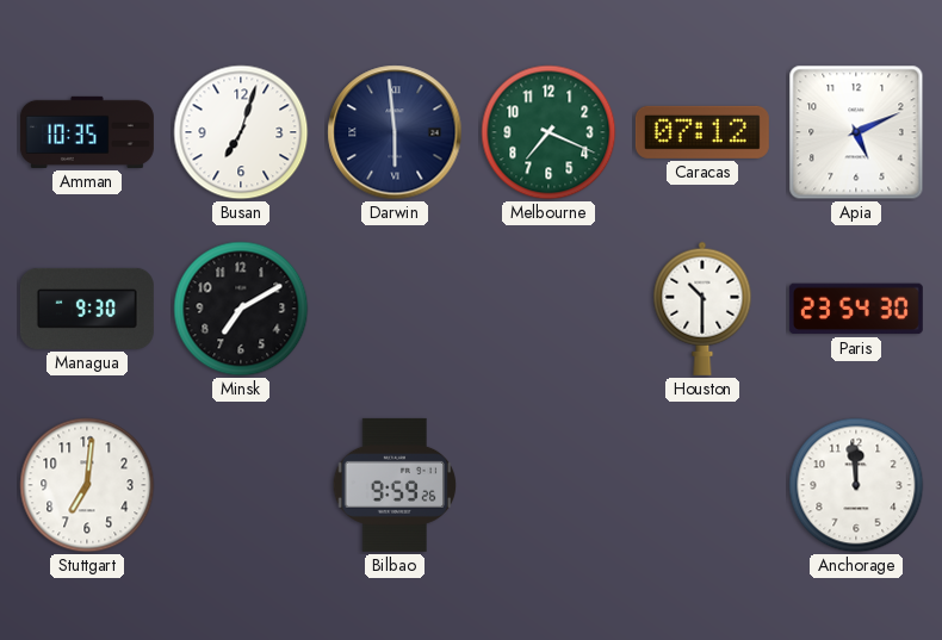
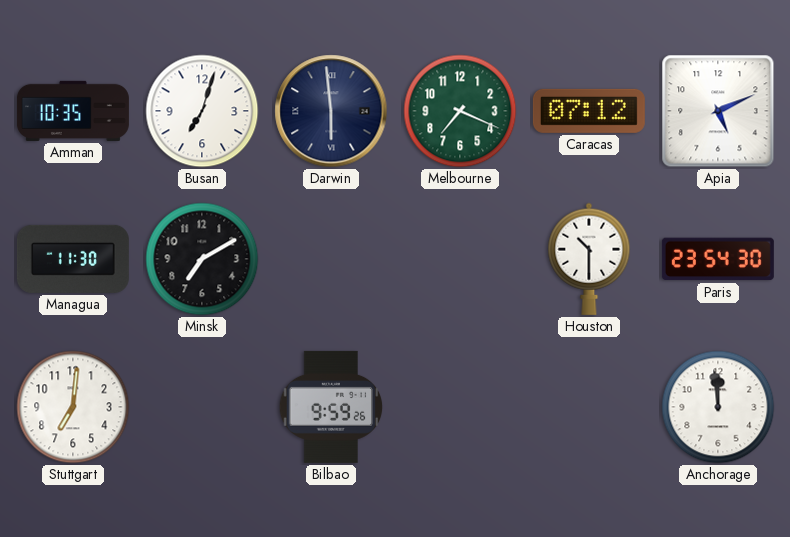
Managua: 9:30 -> 11:30
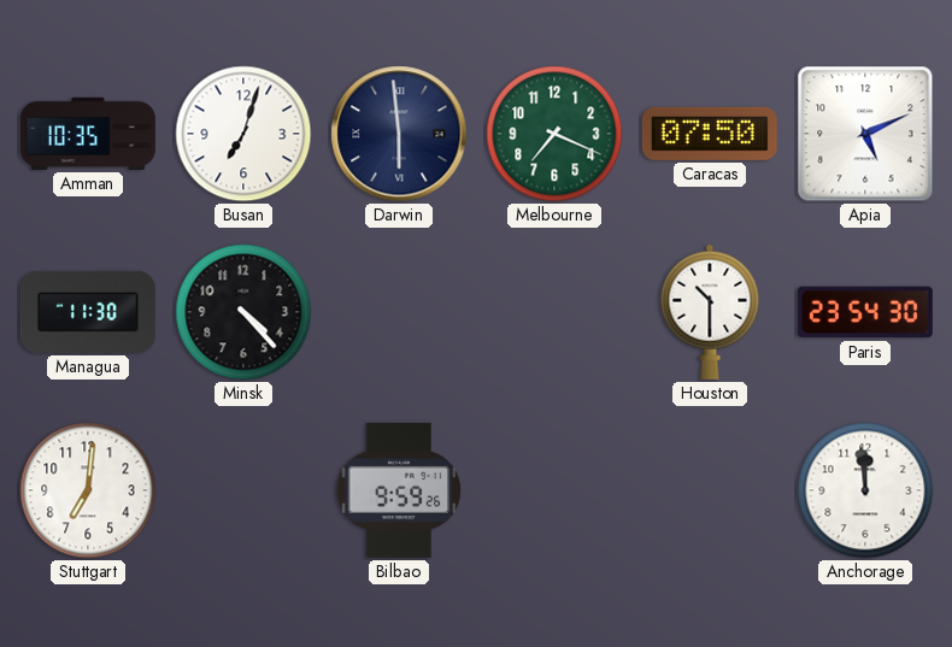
Caracas: 07:12 -> 07:50
Minsk: 7:10 -> 4:23
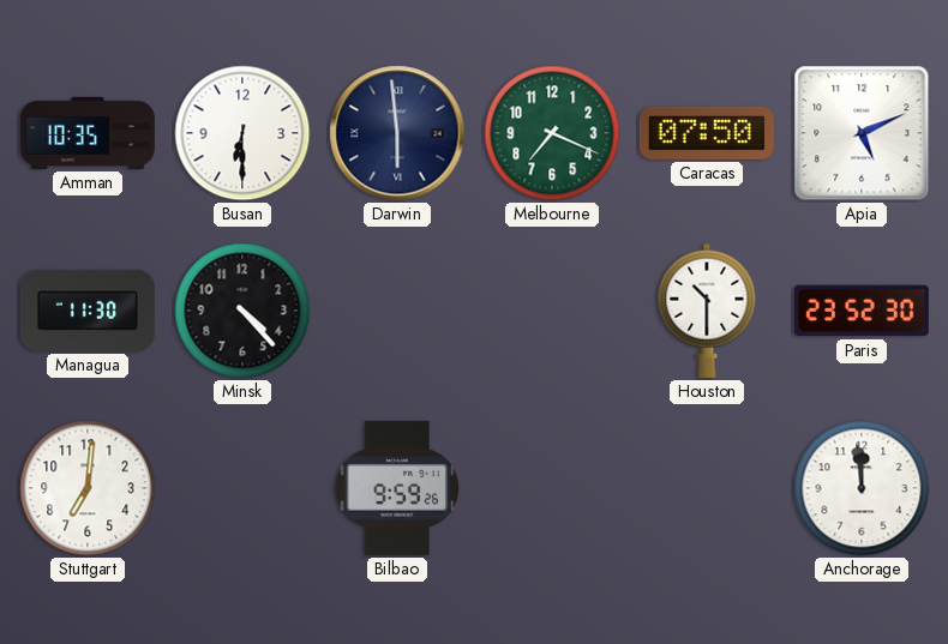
Busan: 7:03 -> 6:30
Paris: 23:54 -> 23:52
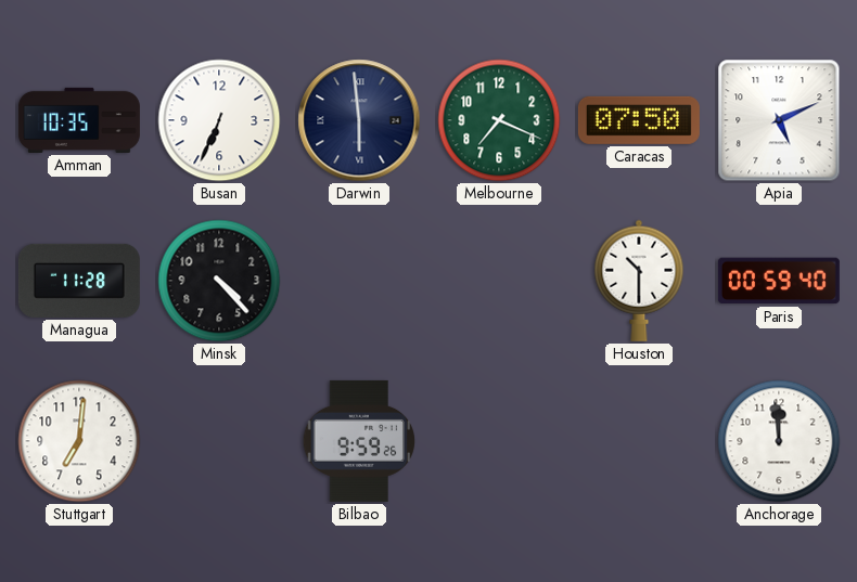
Busan: 6:30 -> 6:34
Managua: 11:30 -> 11:28
Paris: 23:52 -> 00:59
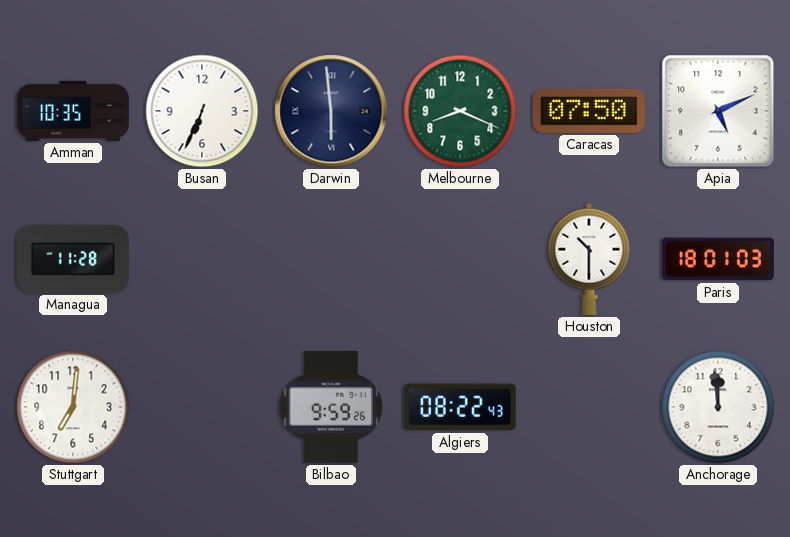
Melbourne: 7:19 -> 8:19
Minsk: 4:23 -> none
Paris: 00:59 -> 18:01
Algiers: none -> 08:22
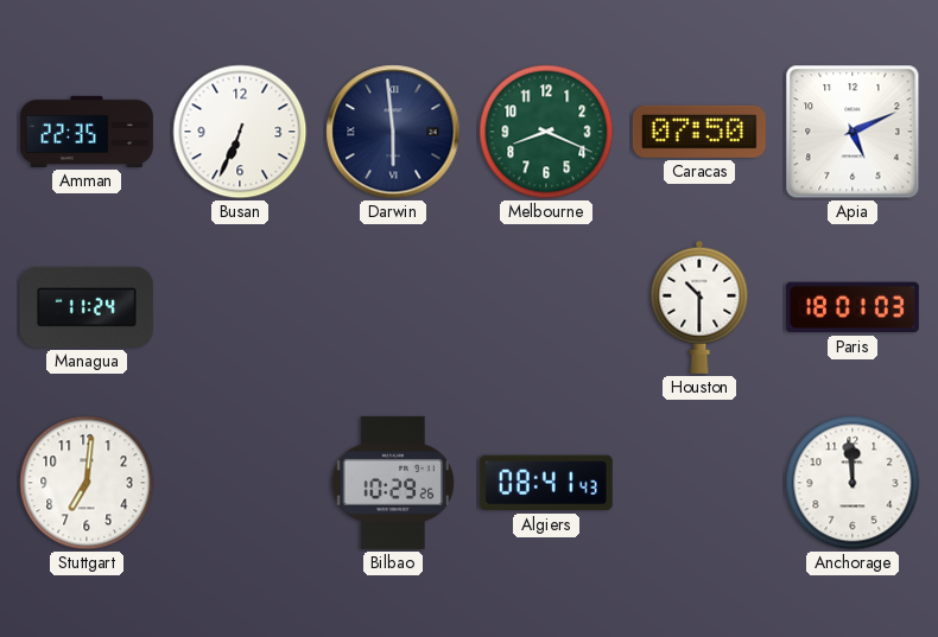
Amman: 10:35 -> 22:35
Managua: 11:28 -> 11:24
Bilbao: 9:59 -> 10:29
Algiers: 08:22 -> 08:41
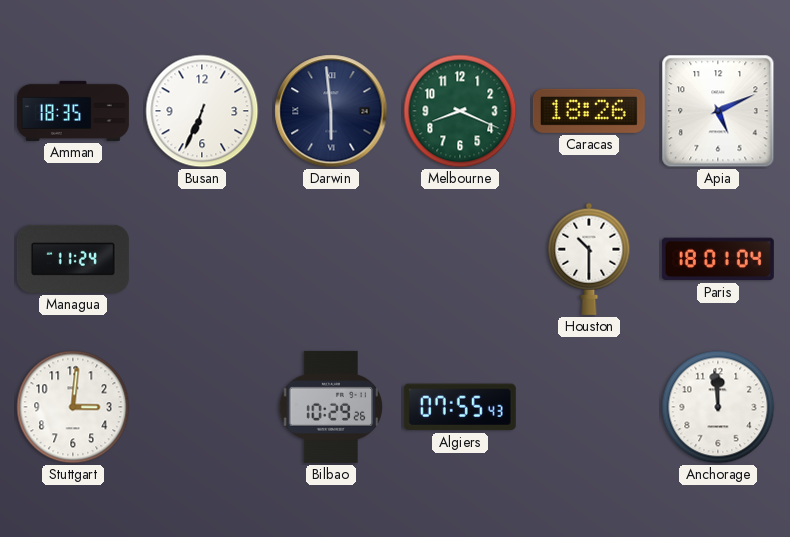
Amman: 22:35 -> 18:35
Caracas: 07:50 -> 18:26
Paris: 18:01:03 -> 18:01:04
Stuttgart: 7:01 -> 3:01
Algiers: 08:41 -> 07:55
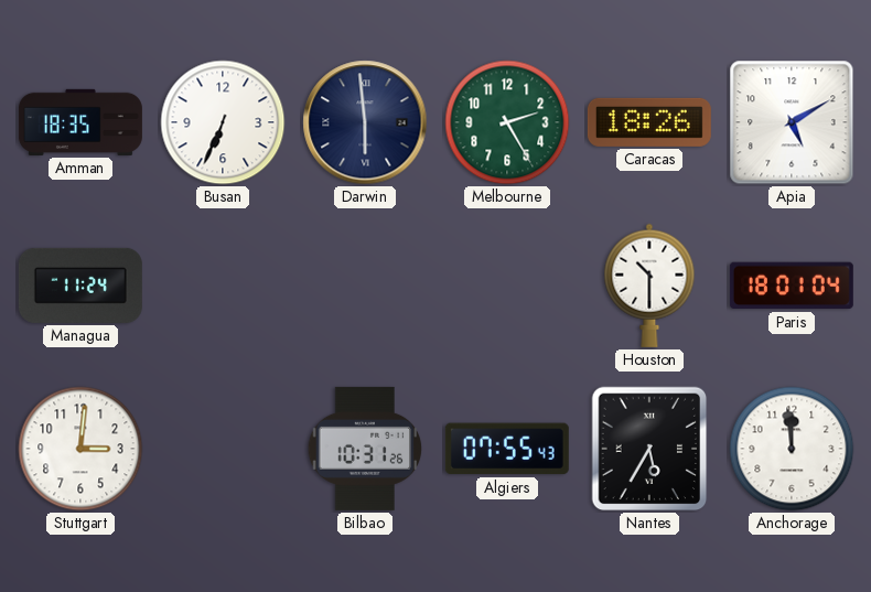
Melbourne: 8:19 -> 2:25
Apia: 5:11 -> 5:10
Bilbao: 10:29 -> 10:31
Nantes: none -> 5:35
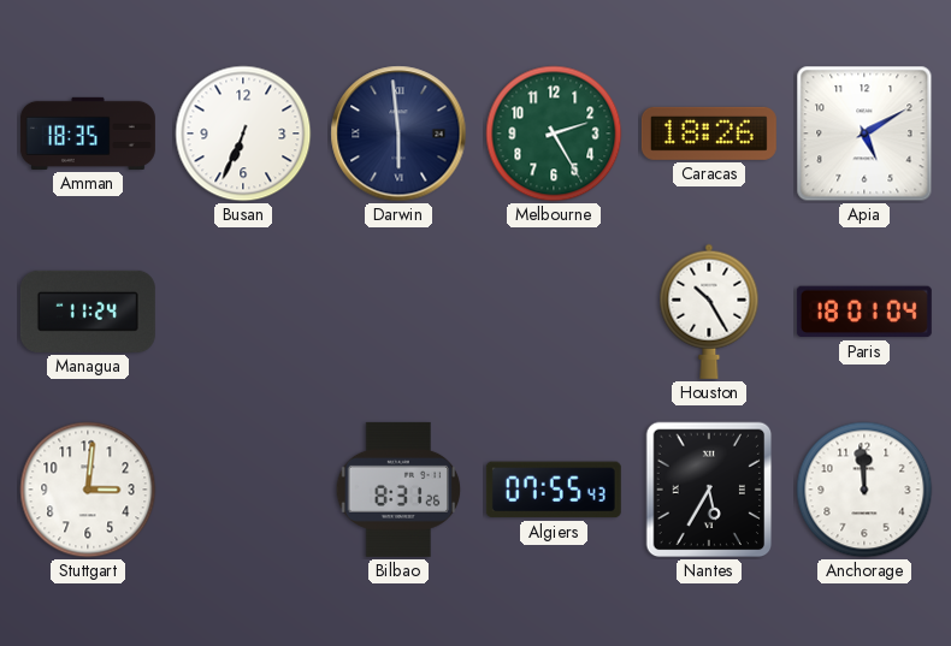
Houston: 10:30 -> 10:25
Bilbao: 10:31 -> 8:31
